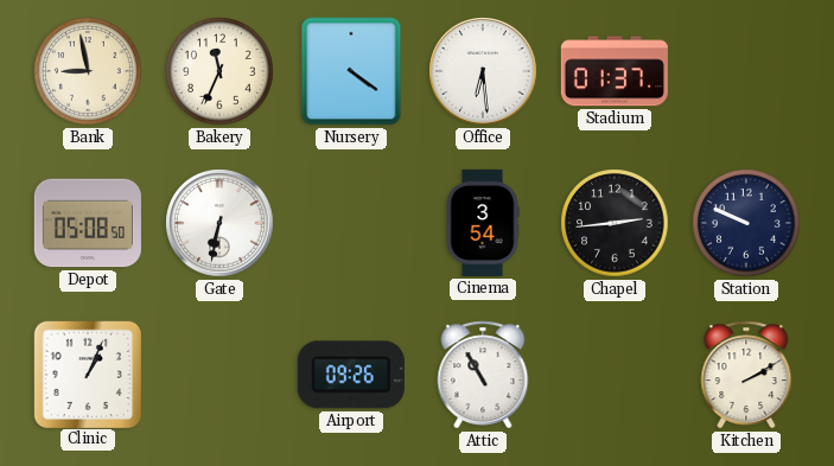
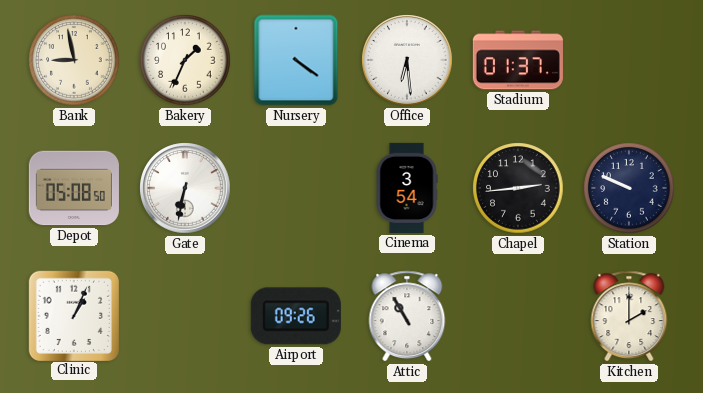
Bakery: 11:34 -> 1:34
Kitchen: 2:10 -> 2:00
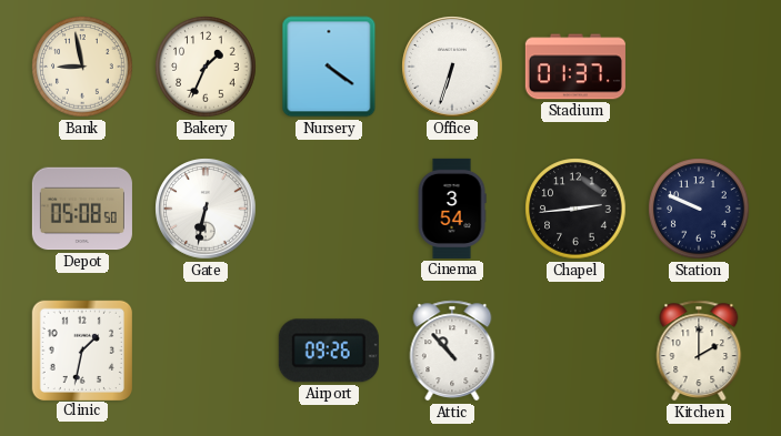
Office: 6:29 -> 6:33
Clinic: 1:04 -> 1:32
Attic: 10:55 -> 10:53
